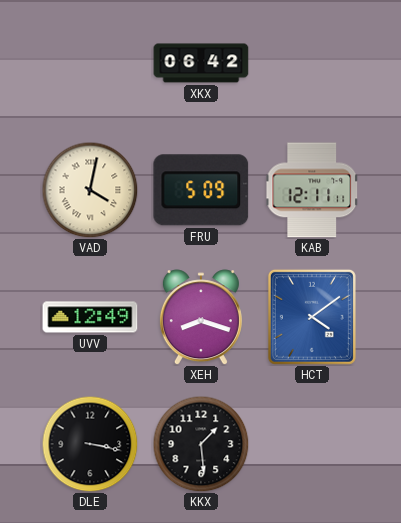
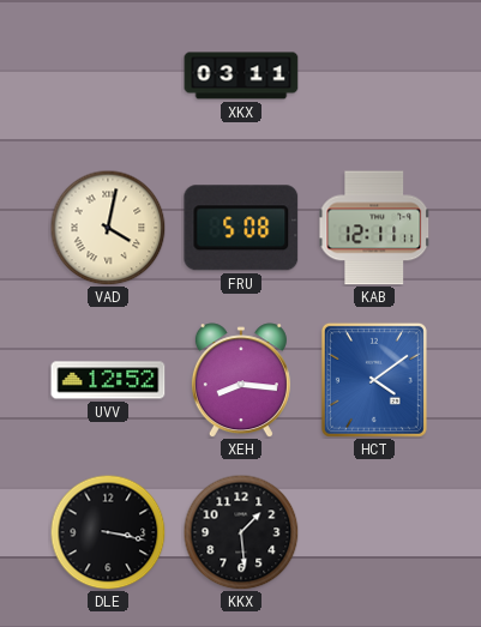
XKX: 06:42 -> 03:11
FRU: 5:09 -> 5:08
UVV: 12:49 -> 12:52
XEH: 8:18 -> 8:16
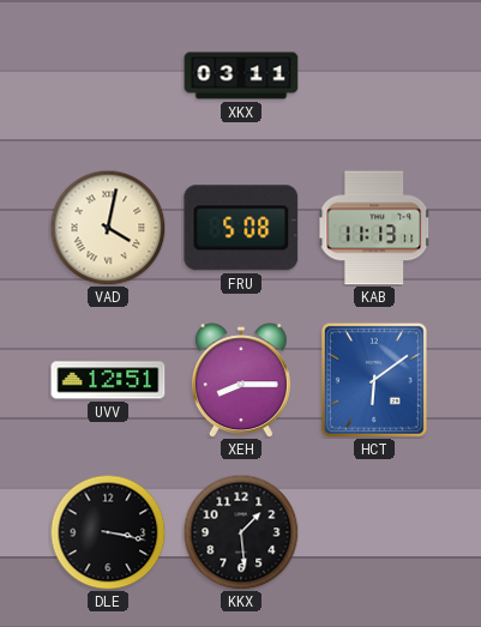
KAB: 12:11 -> 11:13
UVV: 12:52 -> 12:51
XEH: 8:16 -> 8:15
HCT: 4:09 -> 6:09
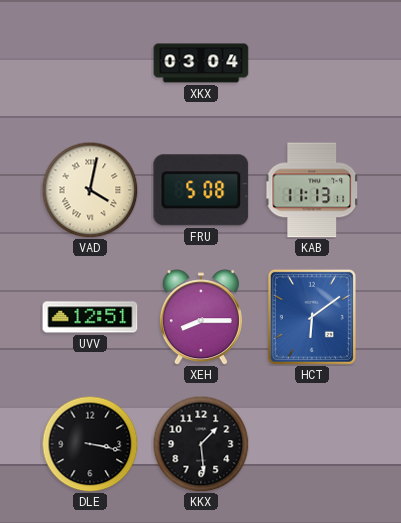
XKX: 03:11 -> 03:04
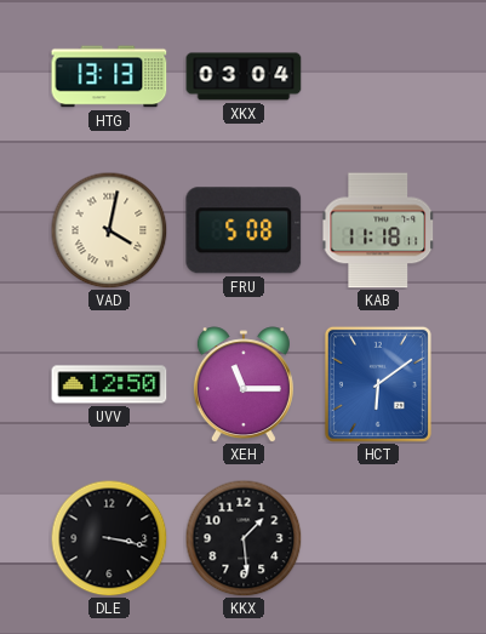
HTG: none -> 13:13
KAB: 11:13 -> 11:18
UVV: 12:51 -> 12:50
XEH: 8:15 -> 11:15
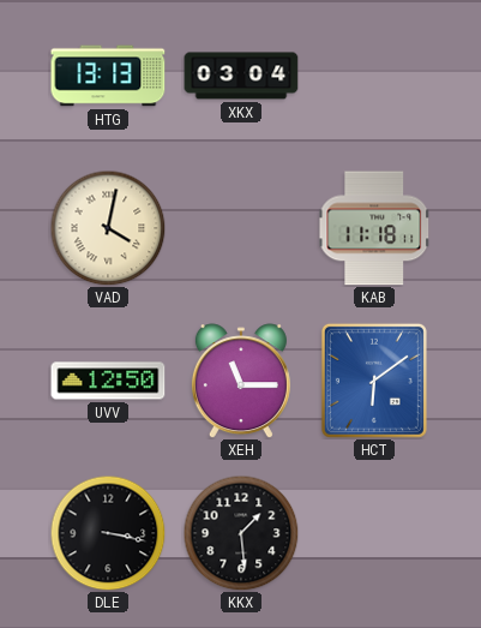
FRU: 5:08 -> none
